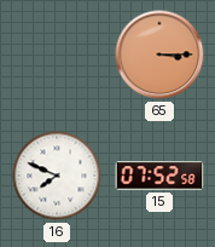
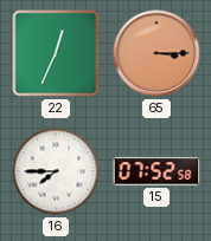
22: none -> 12:34
16: 7:49 -> 7:45
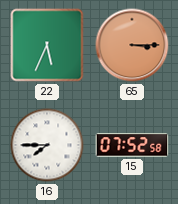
22: 12:34 -> 5:34
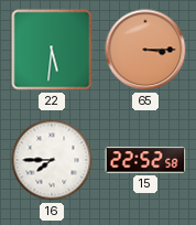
22: 5:34 -> 5:31
15: 07:52 -> 22:52
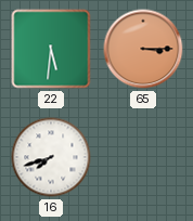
16: 7:45 -> 7:42
15: 22:52 -> none
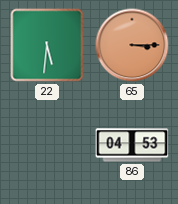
16: 7:42 -> none
86: none -> 04:53
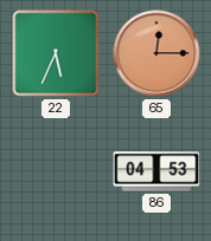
22: 5:31 -> 5:34
65: 3:15 -> 12:15
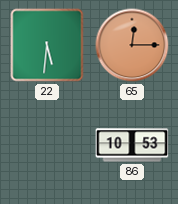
22: 5:34 -> 5:31
86: 04:53 -> 10:53
